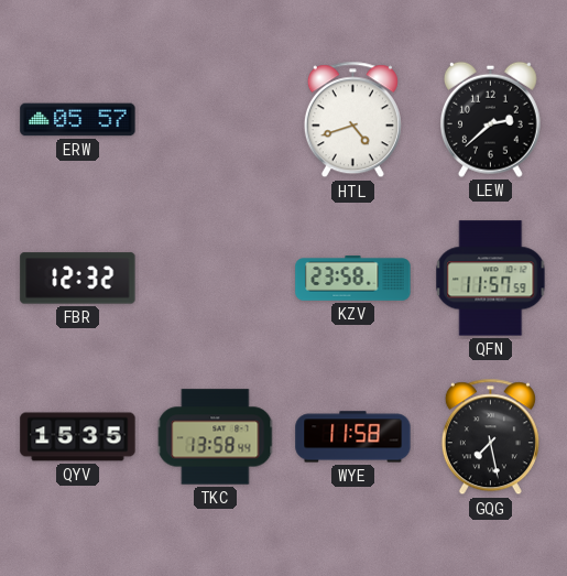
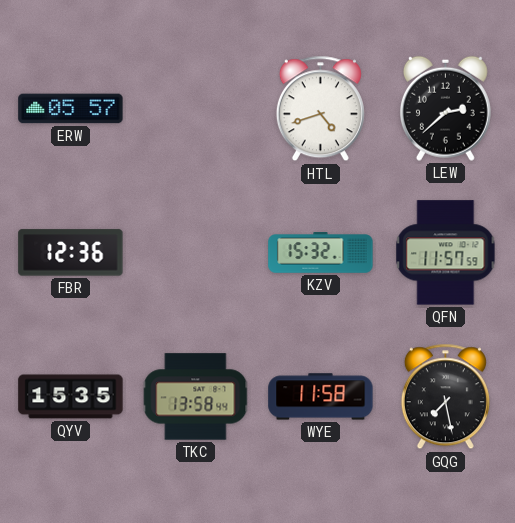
FBR: 12:32 -> 12:36
KZV: 23:58 -> 15:32
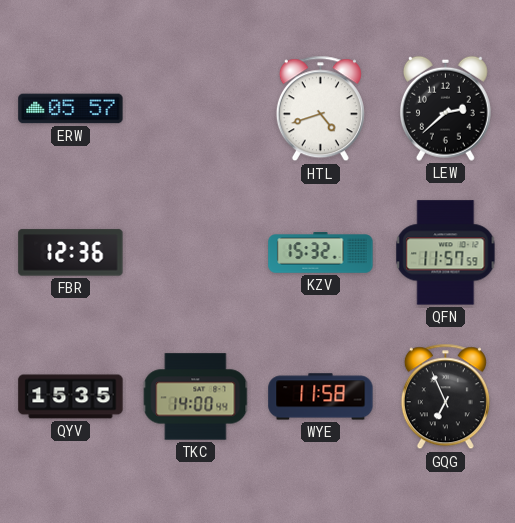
TKC: 13:58 -> 14:00
GQG: 7:28 -> 6:56
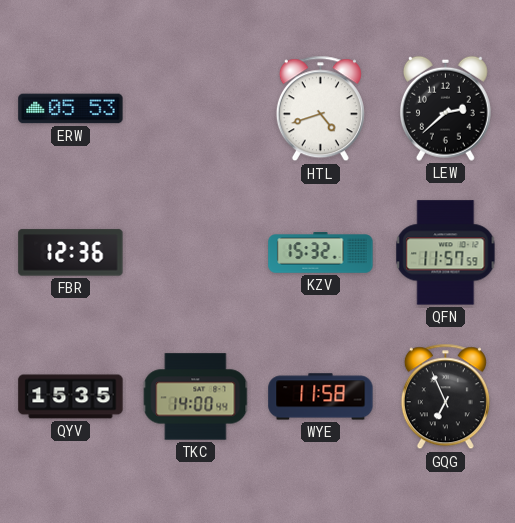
ERW: 05:57 -> 05:53
